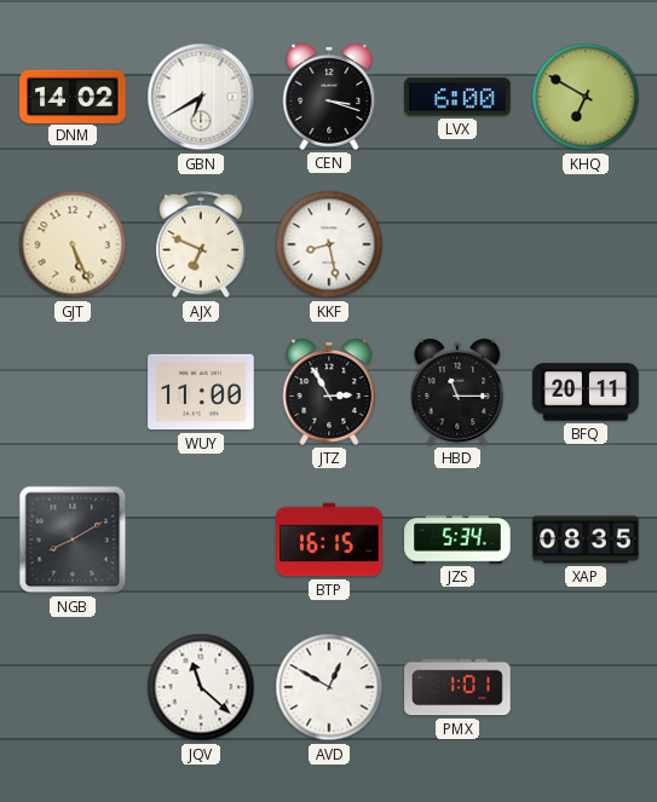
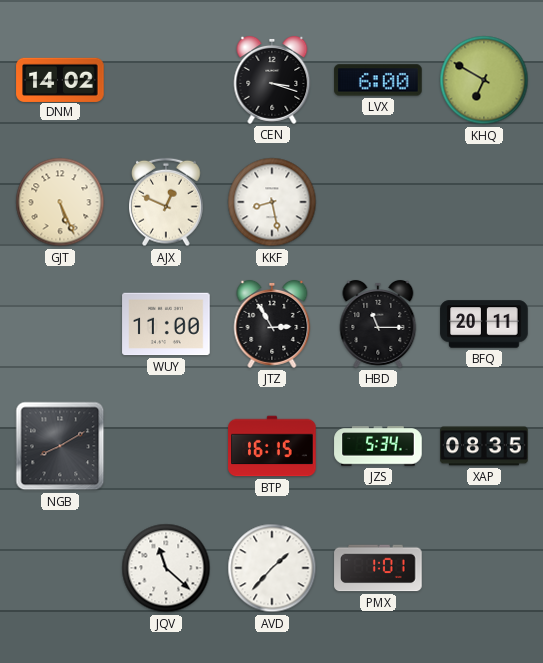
GBN: 6:40 -> none
AJX: 6:49 -> 12:49
AVD: 12:50 -> 1:37
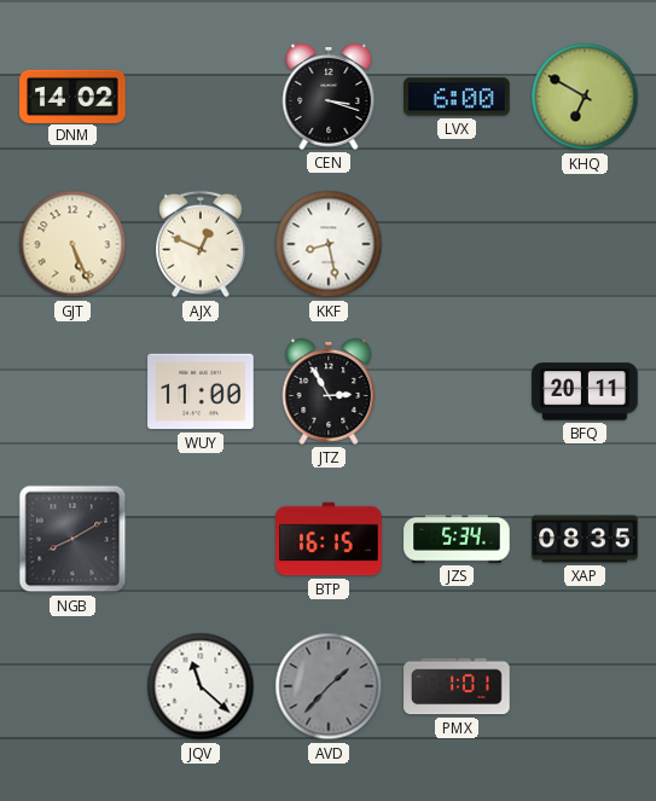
HBD: 11:15 -> none
AVD dial: white -> grey
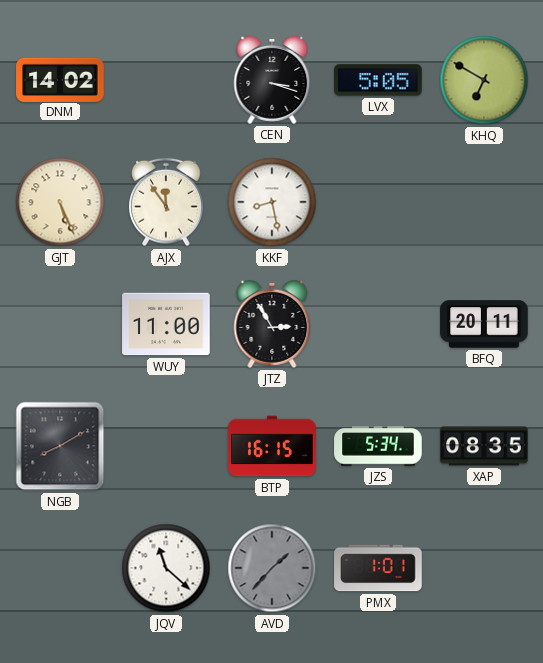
LVX: 6:00 -> 5:05
AJX: 12:49 -> 11:54
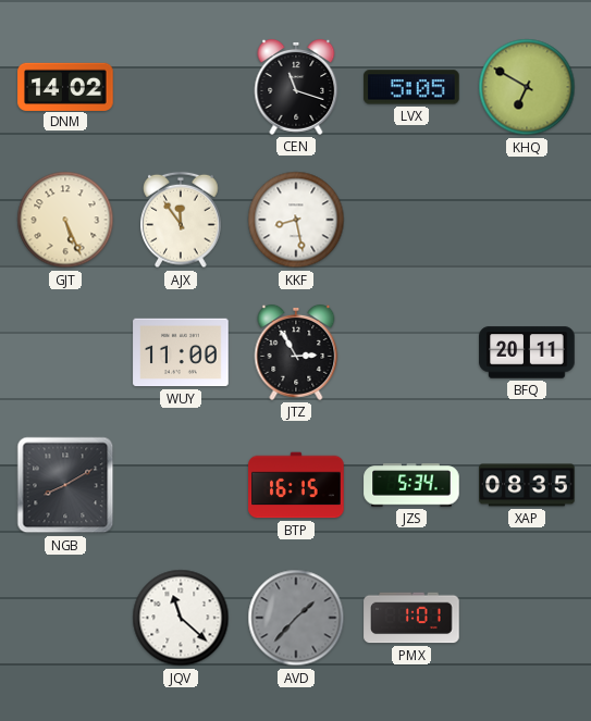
CEN: 3:18 -> 11:18
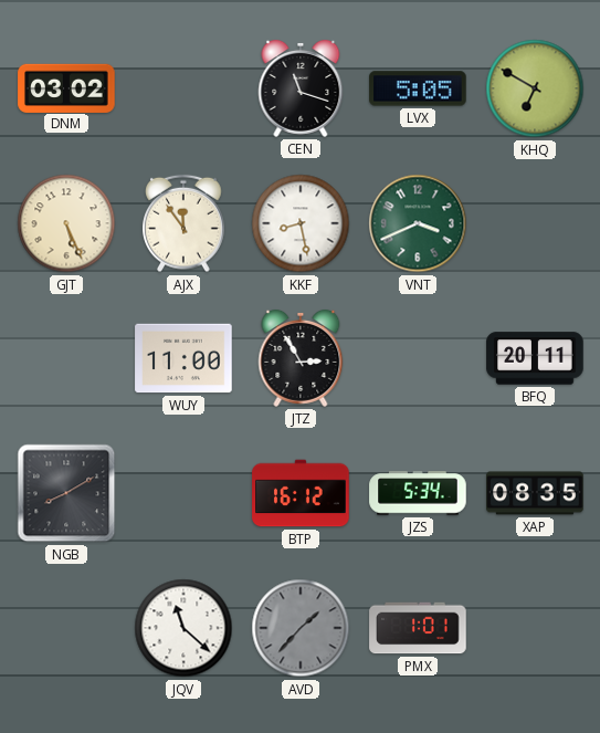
DNM: 14:02 -> 03:02
VNT: none -> 3:41
BTP: 16:15 -> 16:12
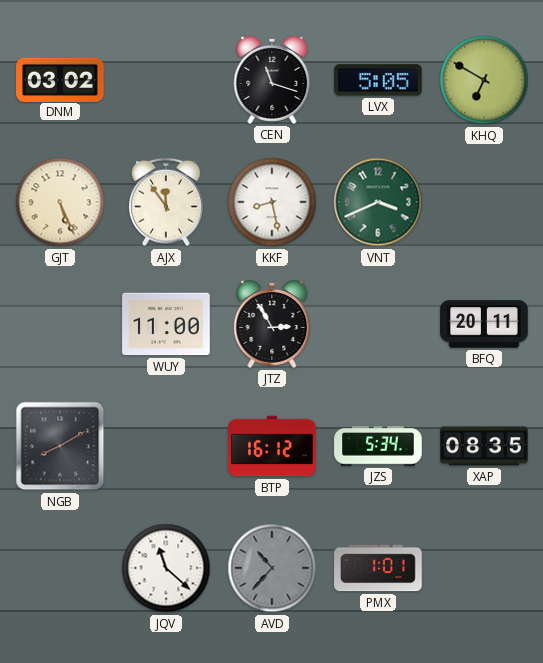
AVD: 1:37 -> 10:37
